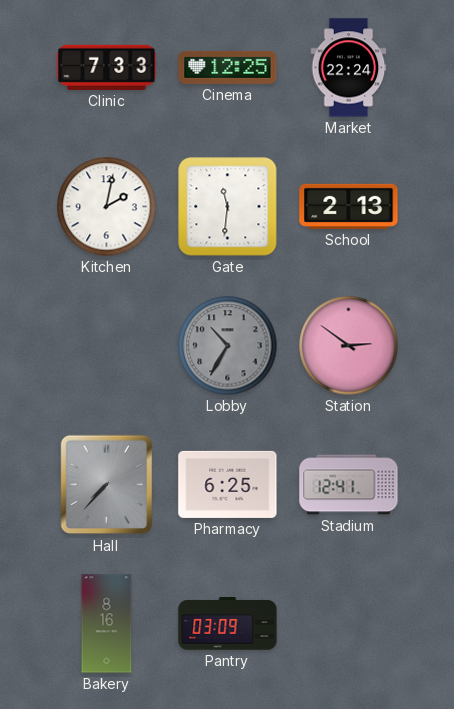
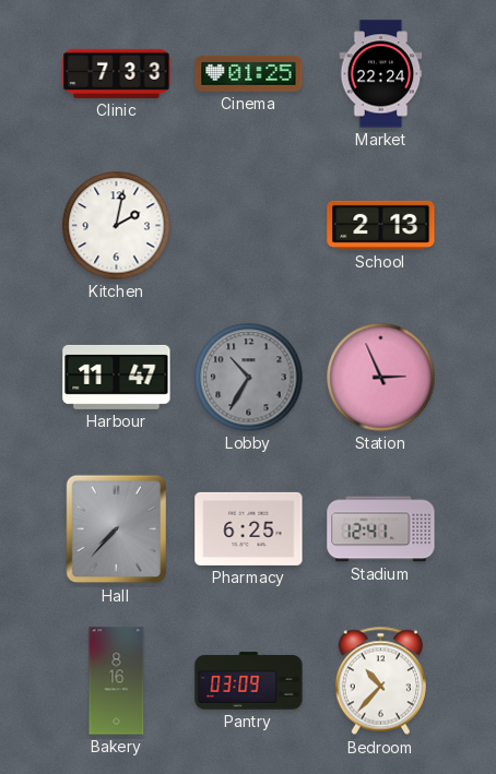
Cinema: 12:25 -> 01:25
Gate: 11:31 -> none
Harbour: none -> 11:47
Station: 2:51 -> 2:56
Bedroom: none -> 10:37
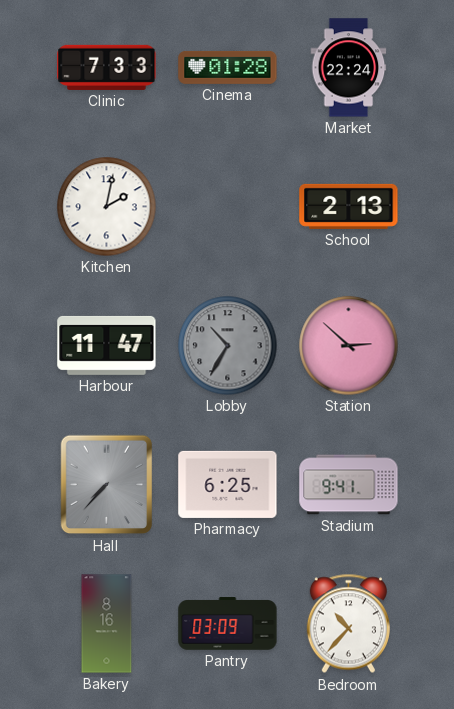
Cinema: 01:25 -> 01:28
Station: 2:56 -> 2:52
Stadium: 12:41 -> 9:41
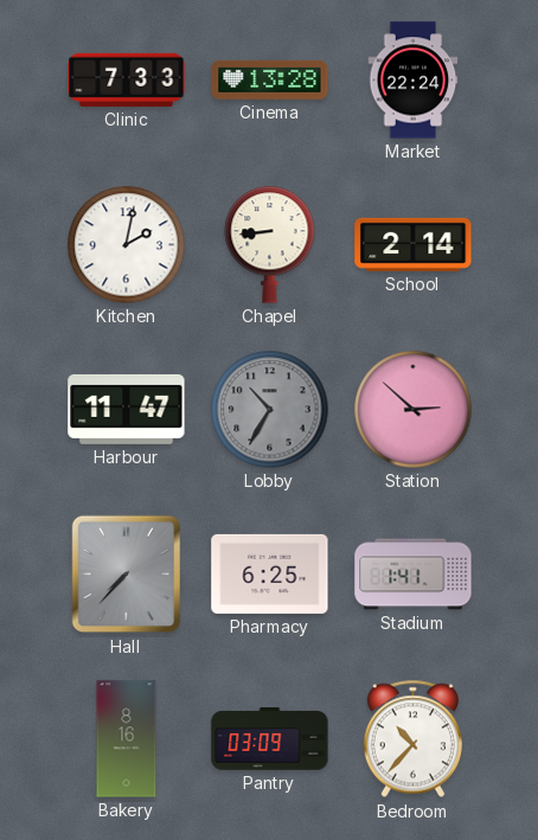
Cinema: 01:28 -> 13:28
Chapel: none -> 8:44
School: 2:13 -> 2:14
Stadium: 9:41 -> 1:41
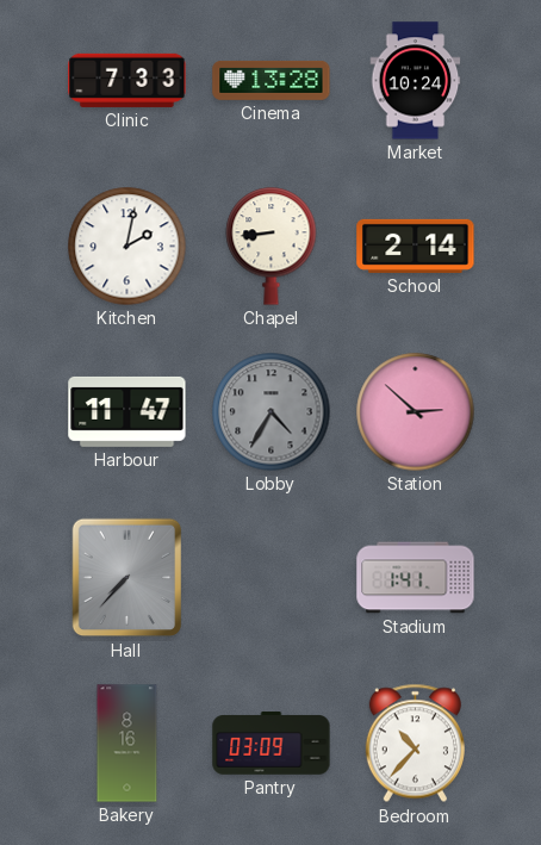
Market: 22:24 -> 10:24
Lobby: 10:35 -> 4:35
Pharmacy: 6:25 -> none
